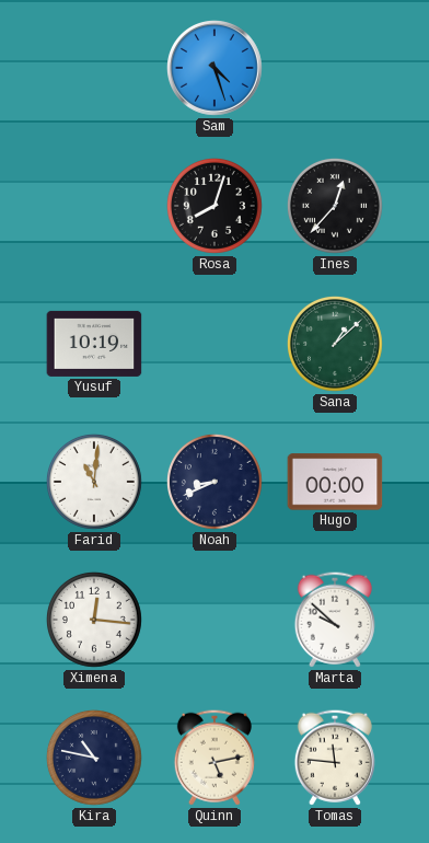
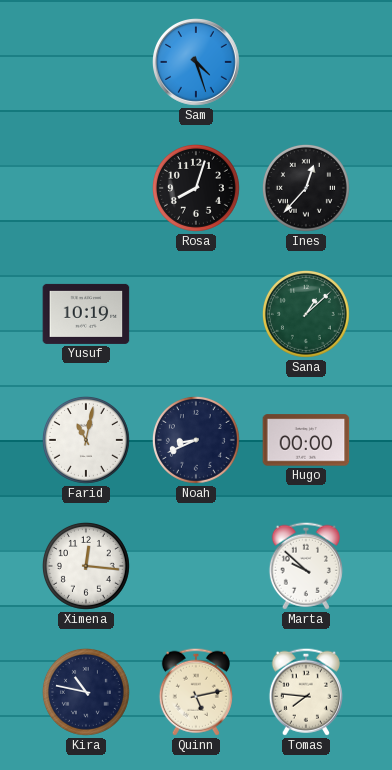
Farid: 11:01 -> 11:02
Tomas: 11:46 -> 7:46
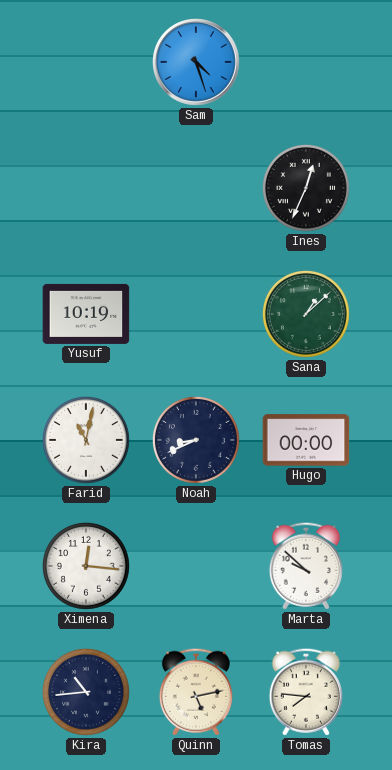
Rosa: 8:03 -> none
Ines: 12:37 -> 12:34
Kira: 10:47 -> 10:44
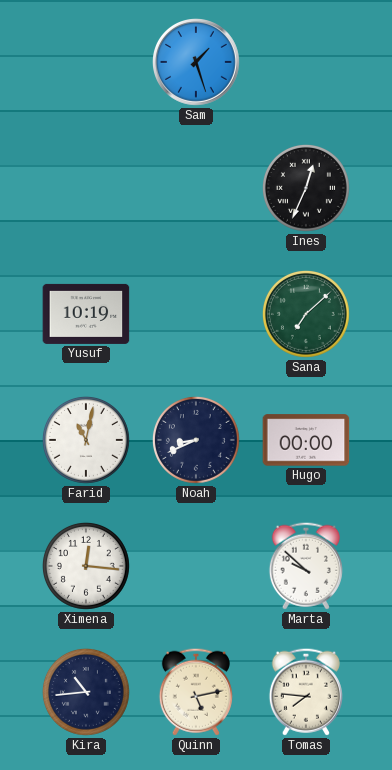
Sam: 4:27 -> 1:27
Sana: 1:08 -> 7:08
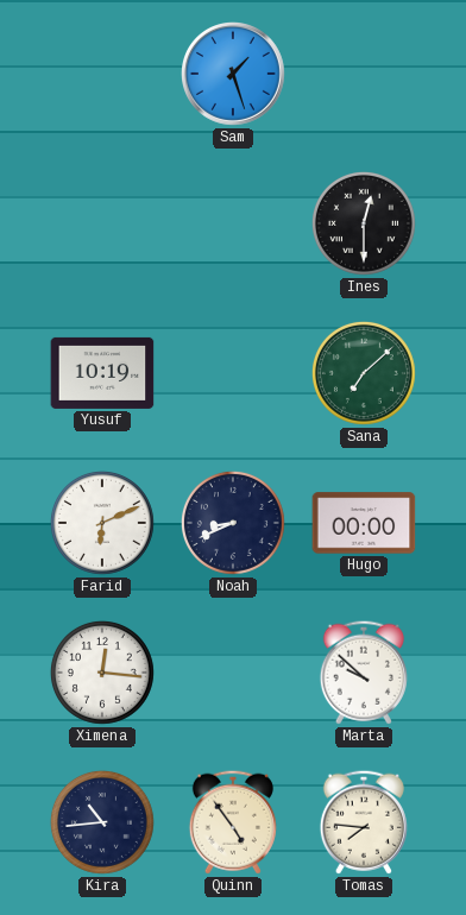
Ines: 12:34 -> 12:30
Farid: 11:02 -> 6:11
Quinn: 5:13 -> 4:54
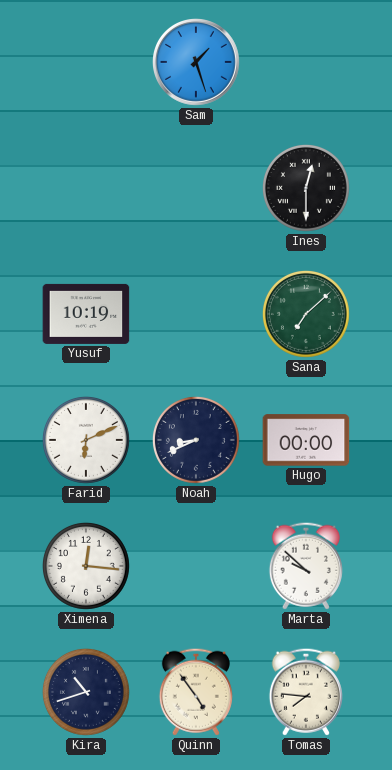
Kira: 10:44 -> 10:42
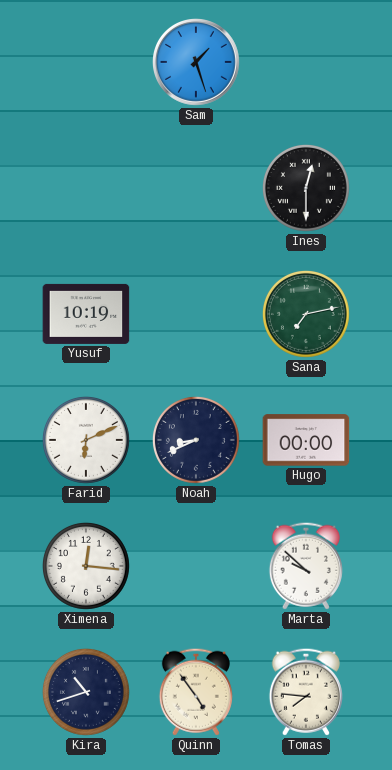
Sana: 7:08 -> 7:13
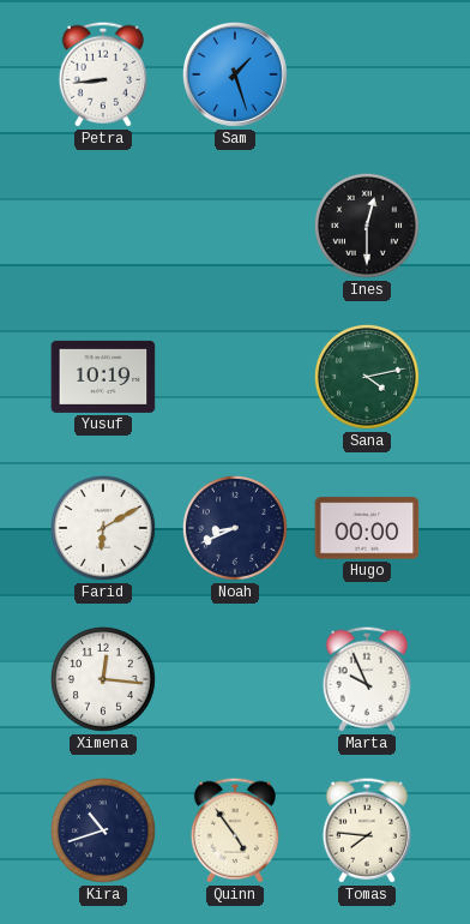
Petra: none -> 8:44
Sana: 7:13 -> 4:13
Farid: 6:11 -> 6:10
Marta: 9:52 -> 9:56
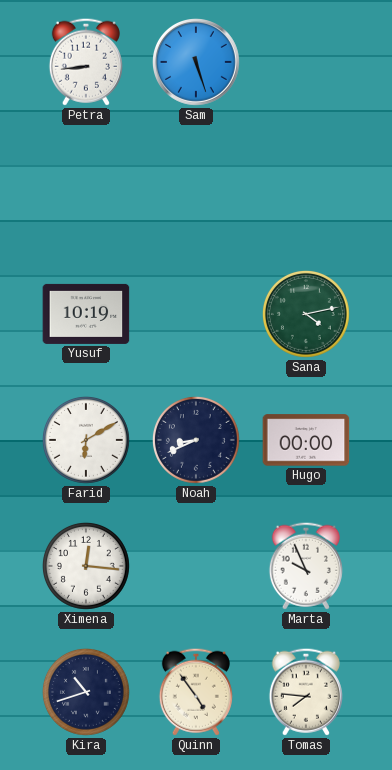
Sam: 1:27 -> 5:27
Ines: 12:30 -> none
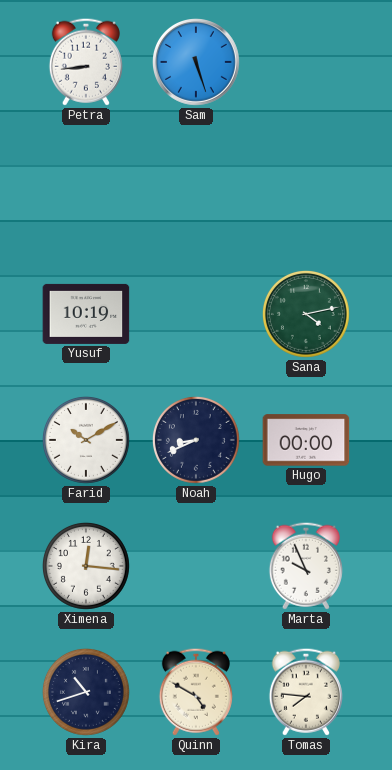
Farid: 6:10 -> 10:10
Quinn: 4:54 -> 4:50
